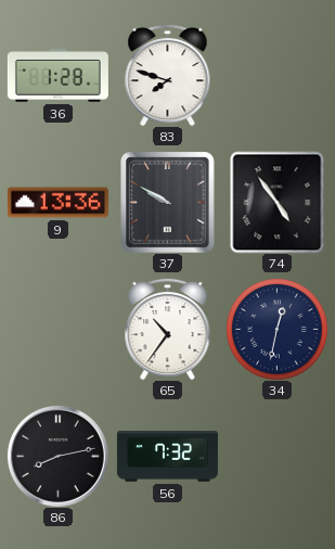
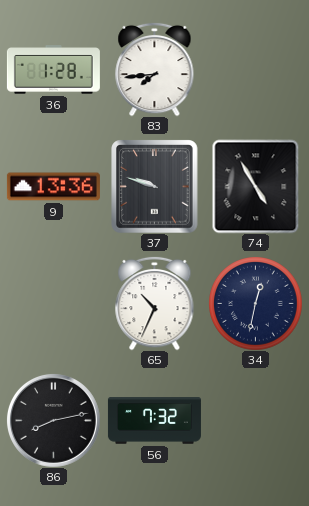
83: 7:48 -> 7:44
37: 9:50 -> 9:48
74: 4:54 -> 4:55
65: 10:36 -> 10:34
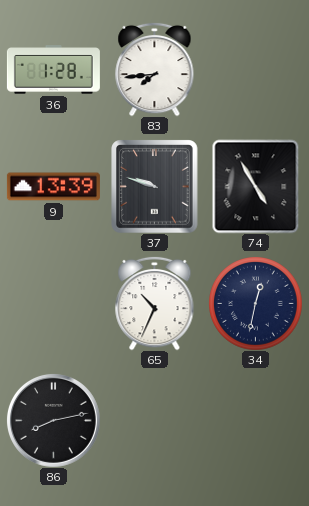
9: 13:36 -> 13:39
56: 7:32 -> none
